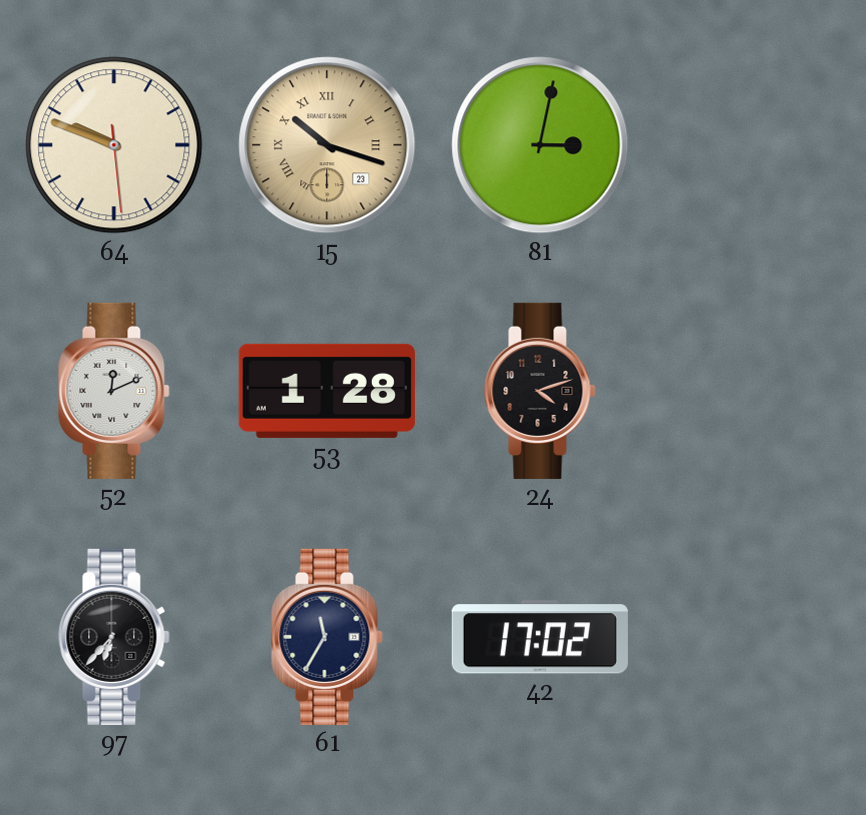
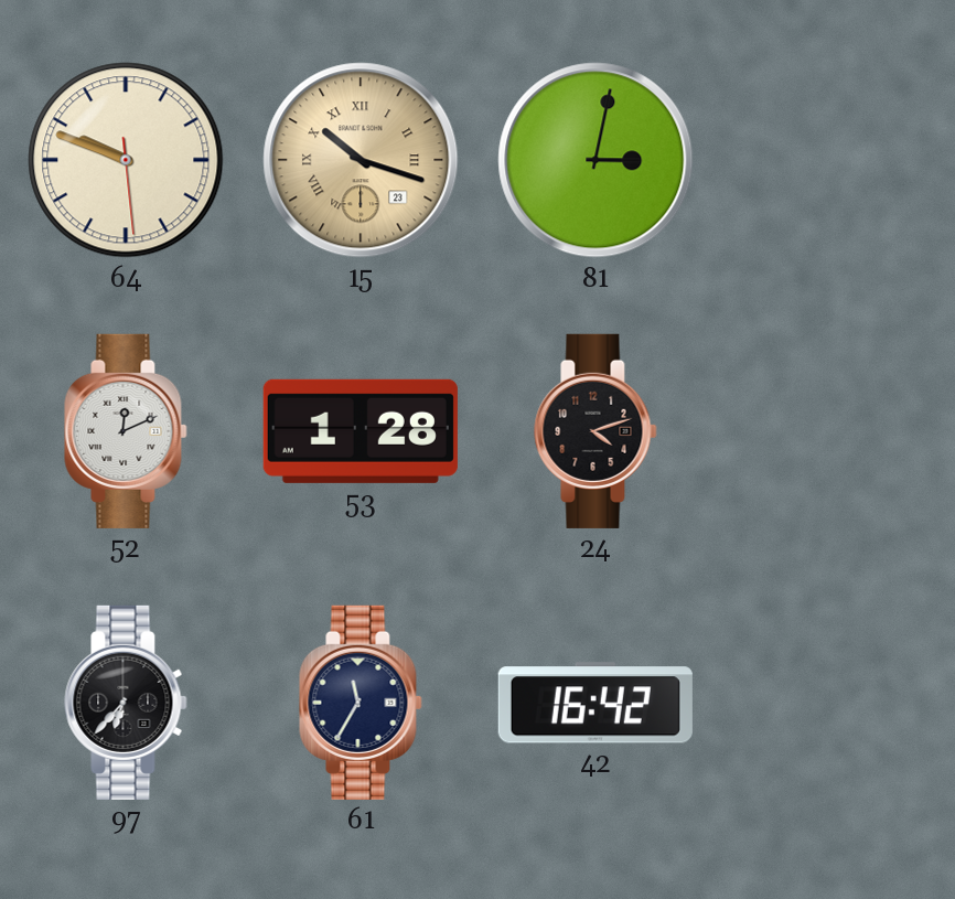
42: 17:02 -> 16:42
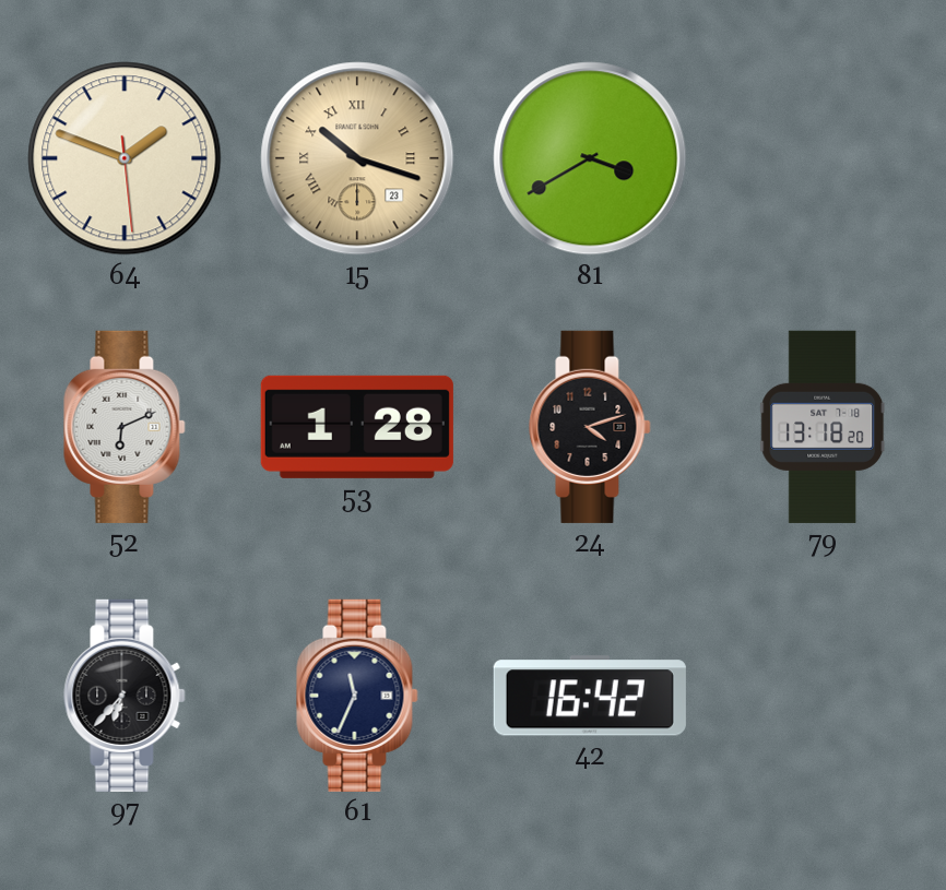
64: 9:48 -> 1:48
81: 3:02 -> 3:40
52: 12:11 -> 6:11
79: none -> 13:18
61: 11:35 -> 11:34
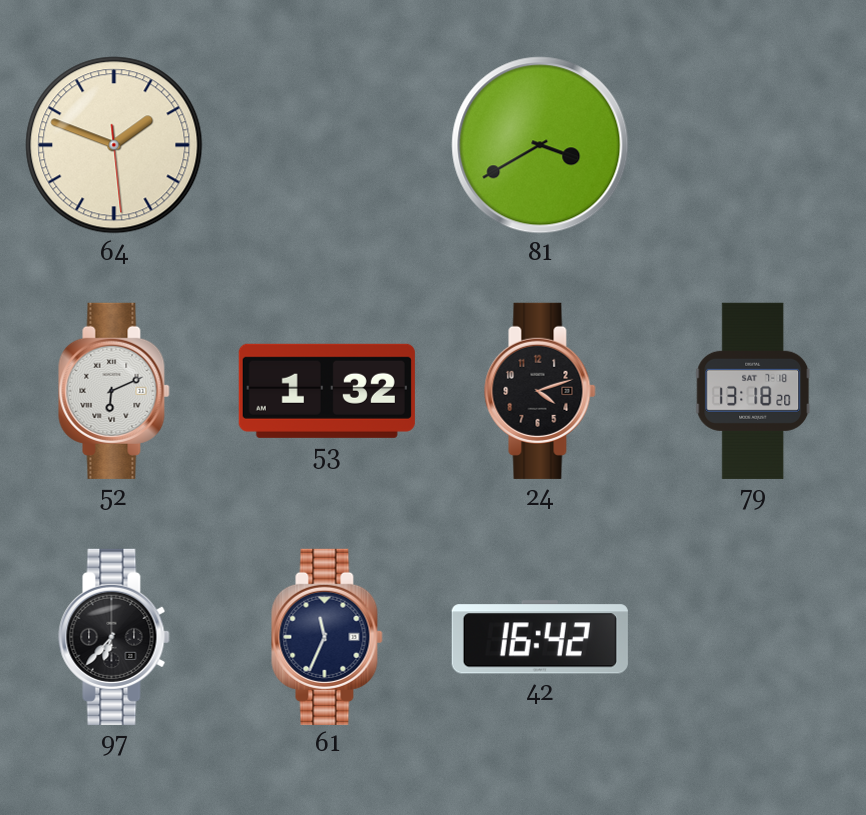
15: 10:18 -> none
53: 1:28 -> 1:32
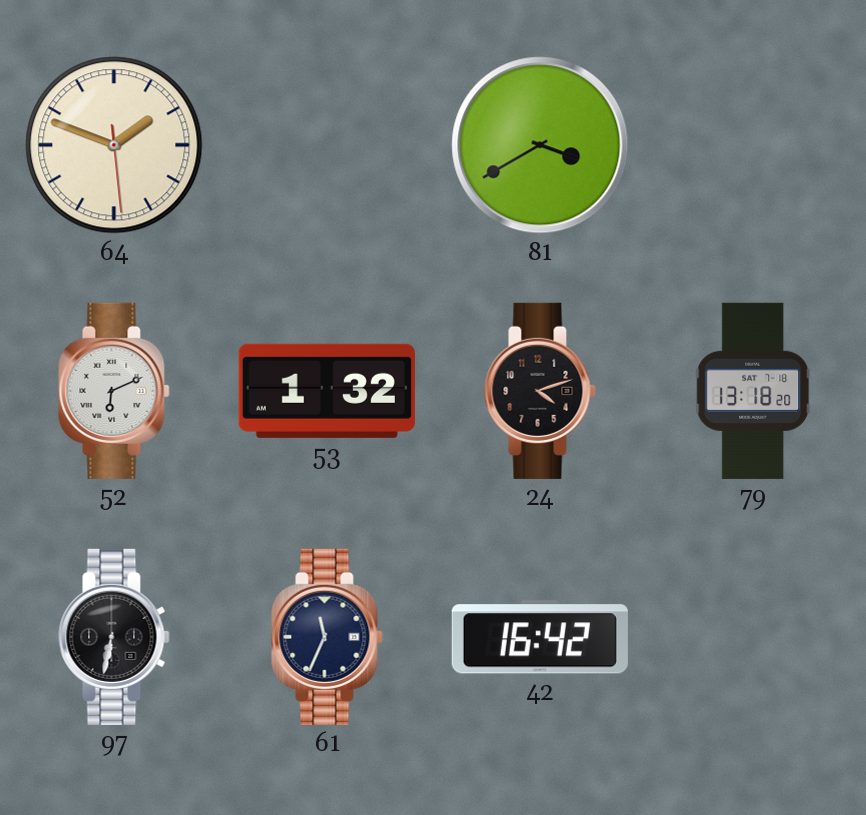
97: 6:37 -> 6:32
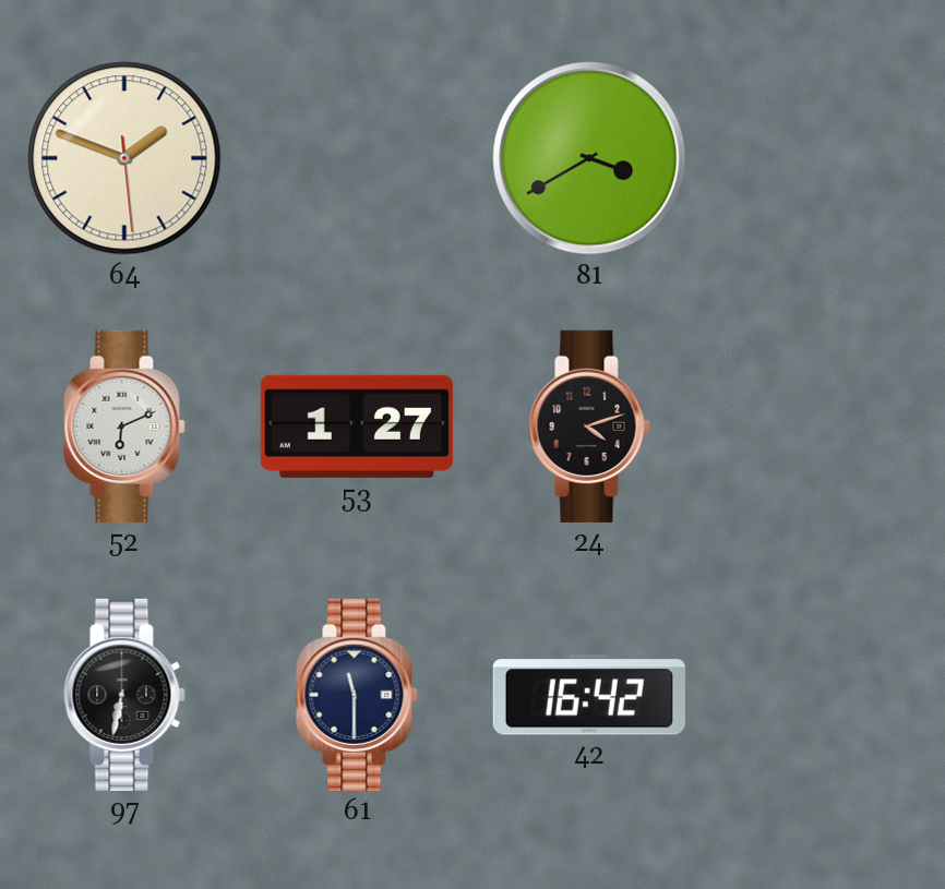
53: 1:32 -> 1:27
79: 13:18 -> none
61: 11:34 -> 11:30
